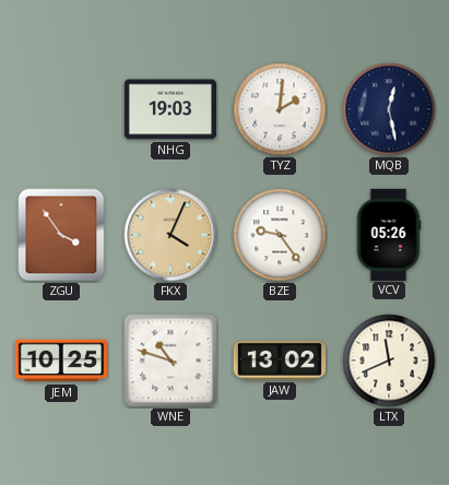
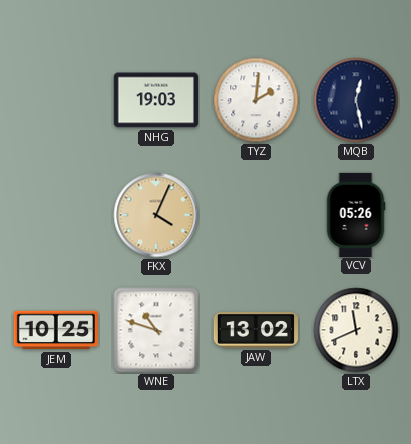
ZGU: 3:54 -> none
BZE: 9:24 -> none
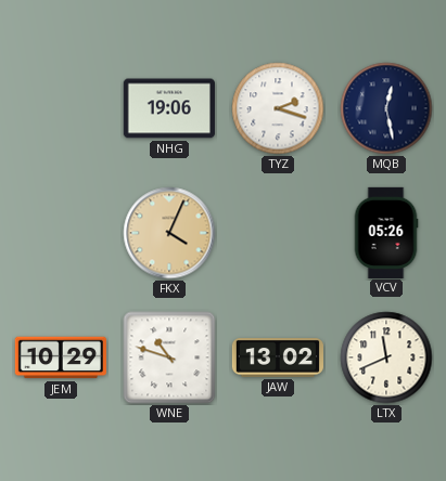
NHG: 19:03 -> 19:06
TYZ: 2:01 -> 2:18
JEM: 10:25 -> 10:29
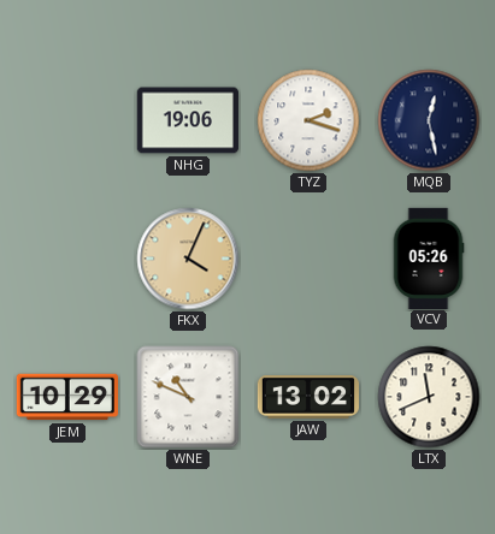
WNE: 10:48 -> 10:49
